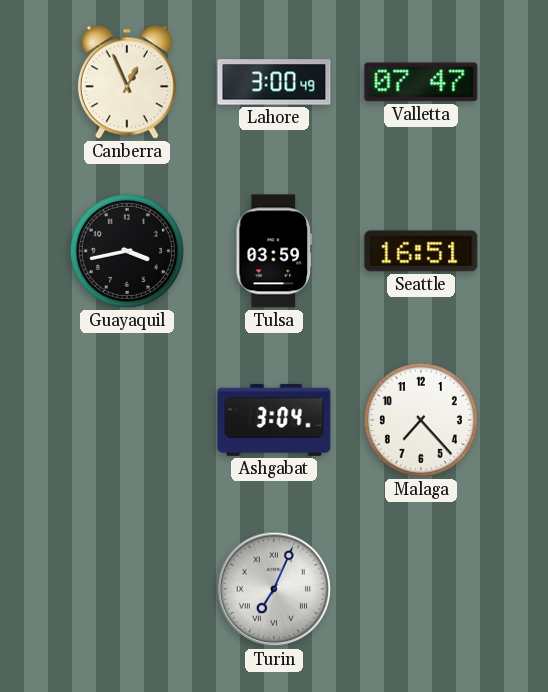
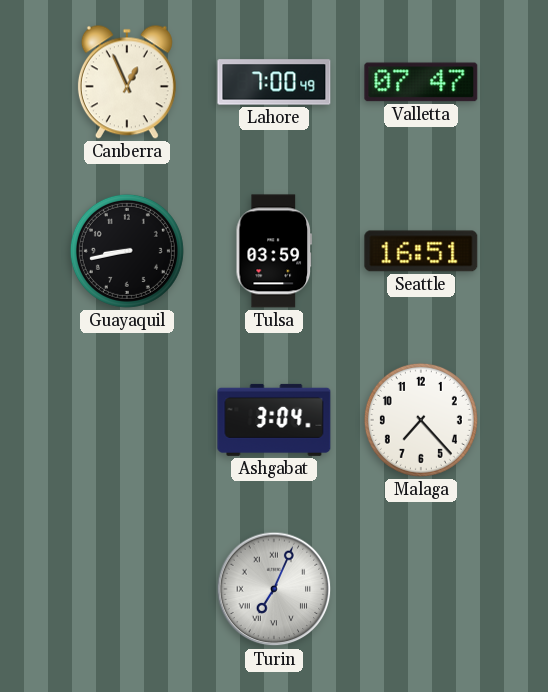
Lahore: 3:00 -> 7:00
Guayaquil: 3:43 -> 8:43
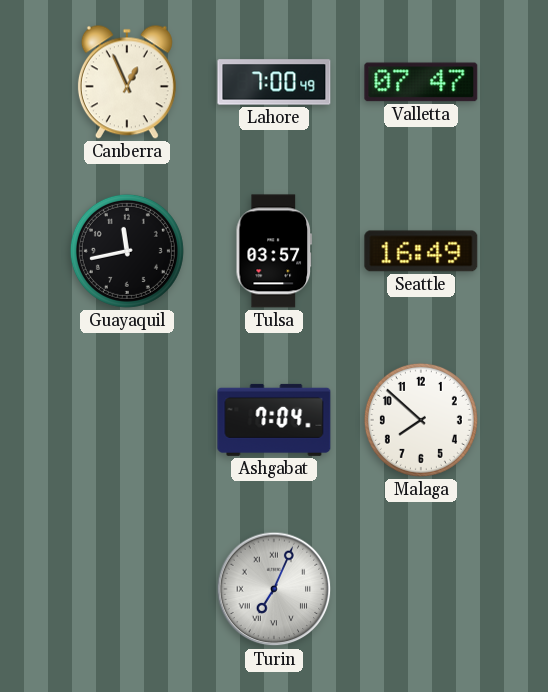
Guayaquil: 8:43 -> 11:43
Tulsa: 03:59 -> 03:57
Seattle: 16:51 -> 16:49
Ashgabat: 3:04 -> 7:04
Malaga: 7:23 -> 7:52
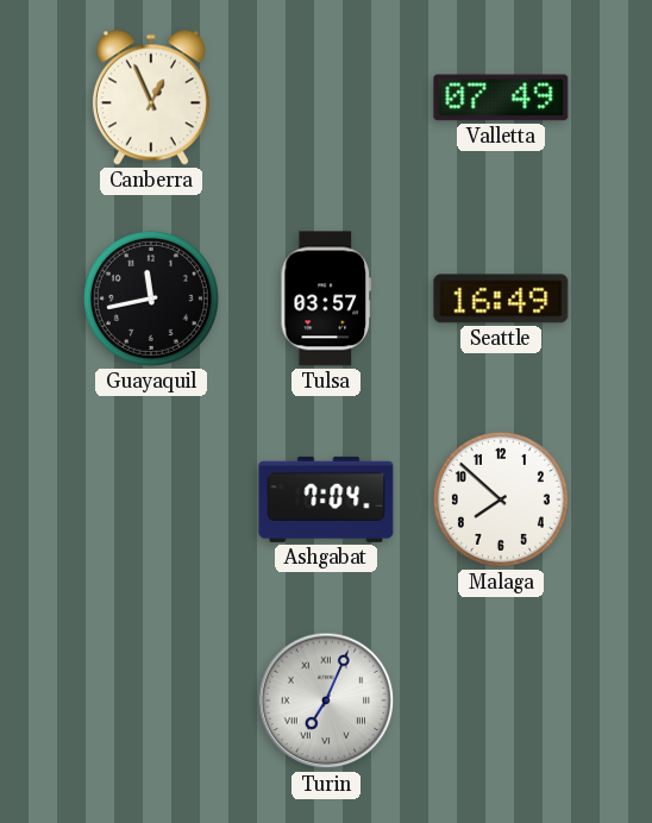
Lahore: 7:00 -> none
Valletta: 07:47 -> 07:49
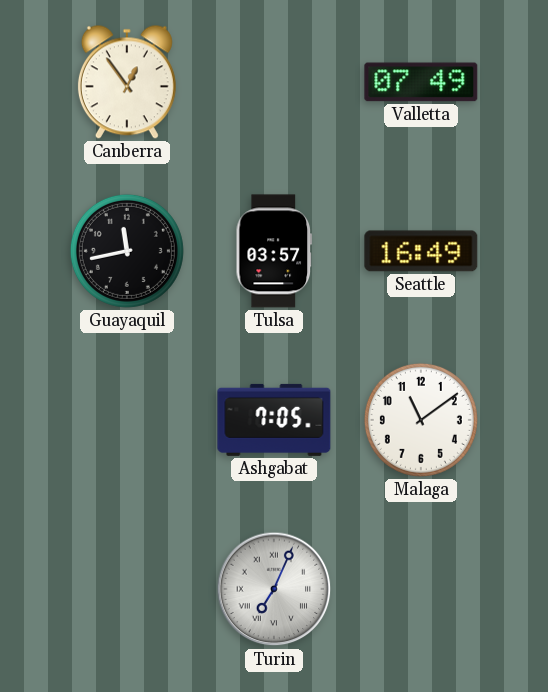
Canberra: 12:56 -> 12:54
Ashgabat: 7:04 -> 7:05
Malaga: 7:52 -> 11:09
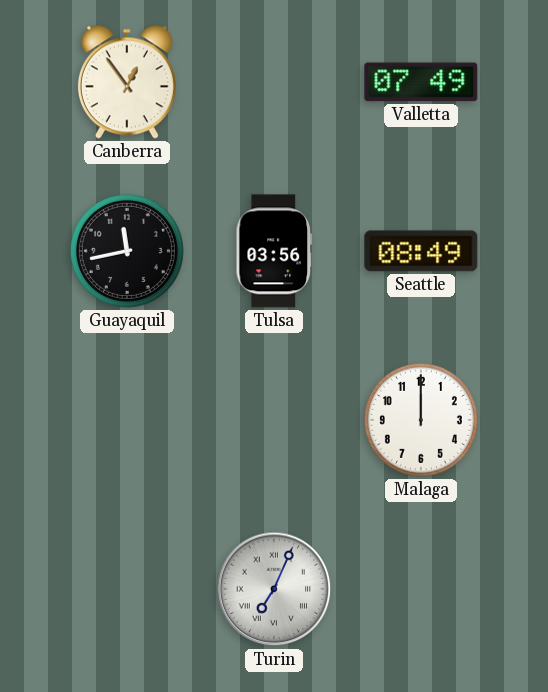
Tulsa: 03:57 -> 03:56
Seattle: 16:49 -> 08:49
Ashgabat: 7:05 -> none
Malaga: 11:09 -> 12:00
